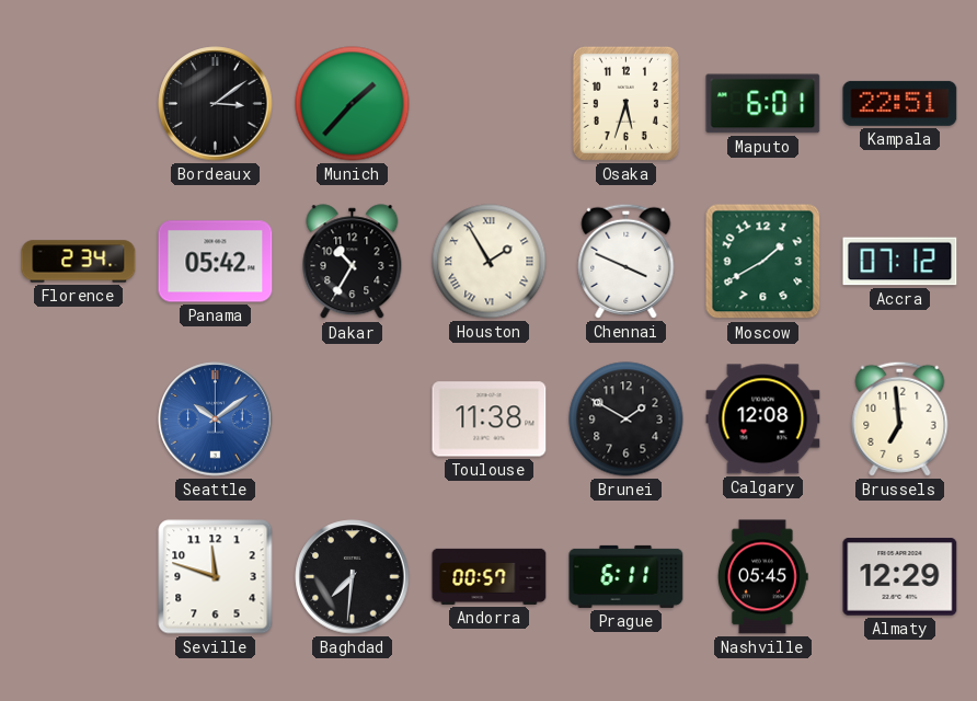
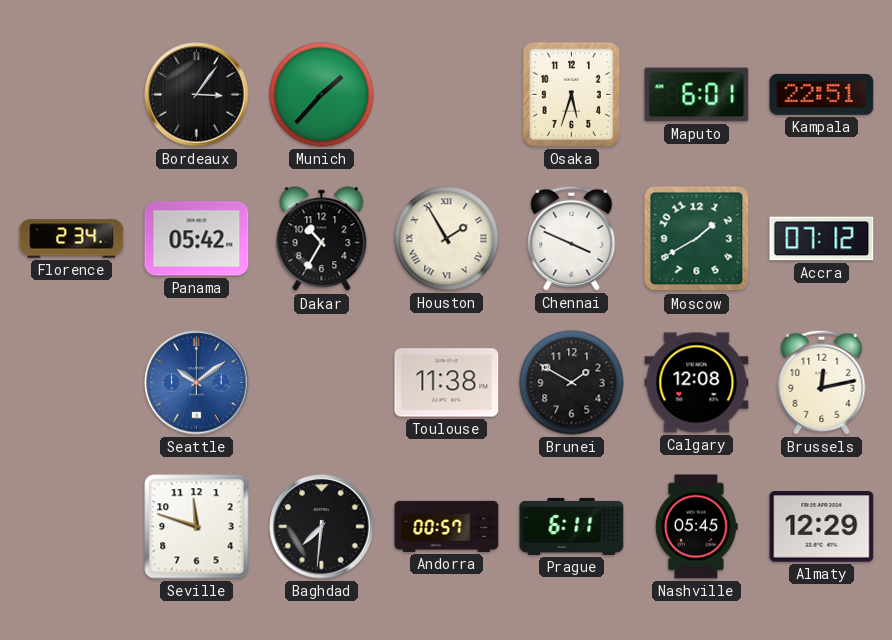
Bordeaux: 3:09 -> 3:06
Brussels: 6:59 -> 12:13
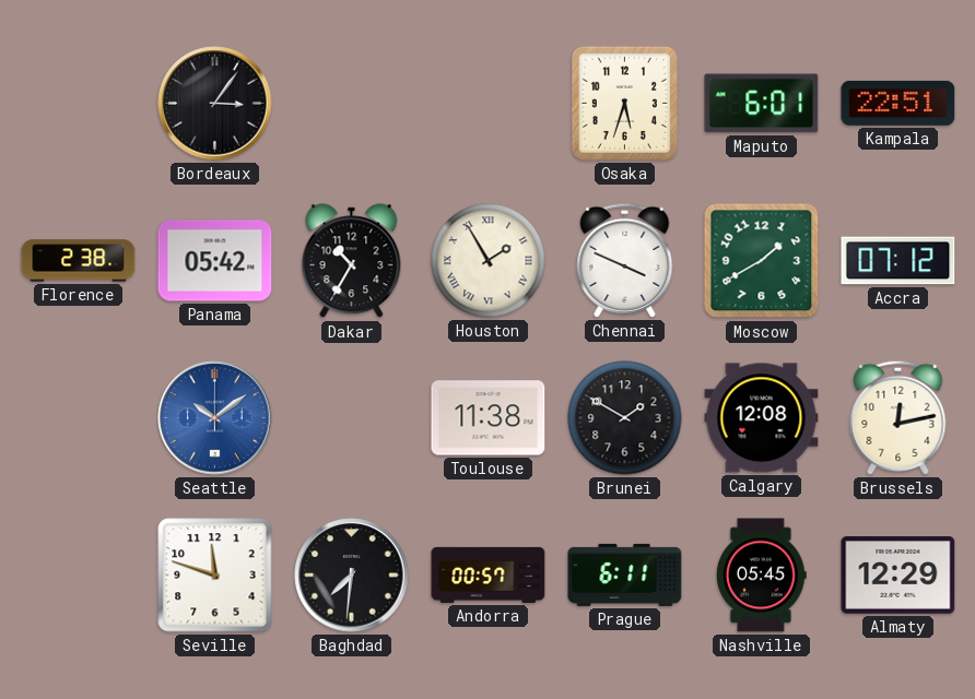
Munich: 1:37 -> none
Florence: 2:34 -> 2:38
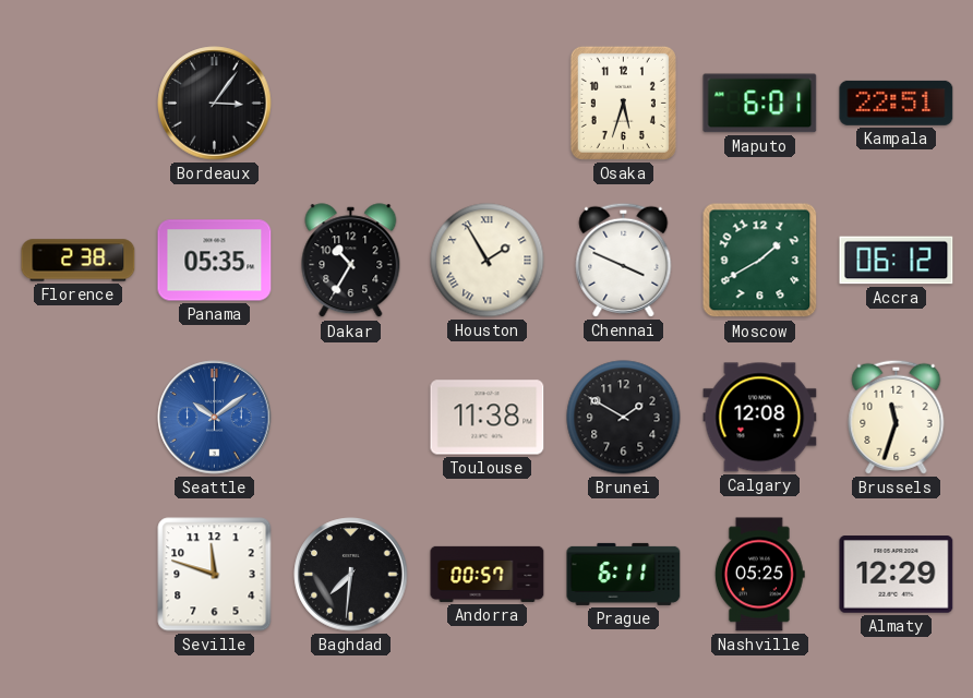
Panama: 05:42 -> 05:35
Accra: 07:12 -> 06:12
Brussels: 12:13 -> 11:33
Nashville: 05:45 -> 05:25
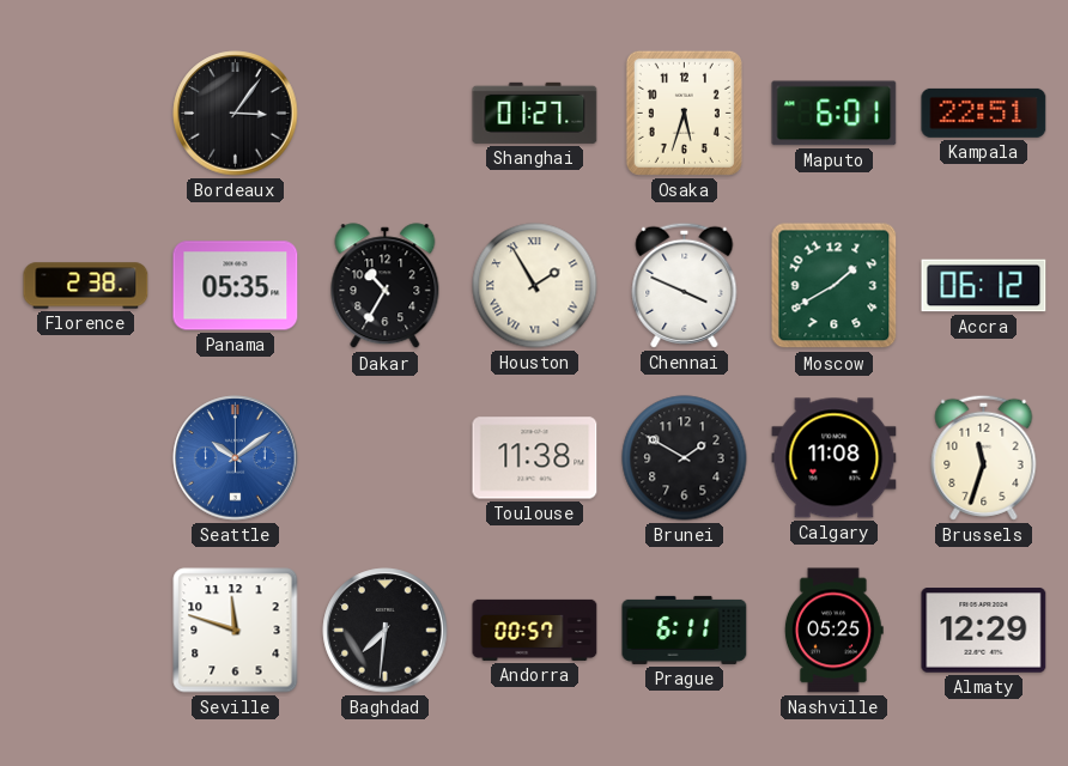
Shanghai: none -> 01:27
Calgary: 12:08 -> 11:08
